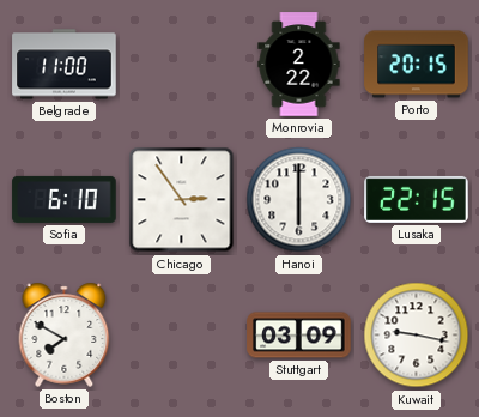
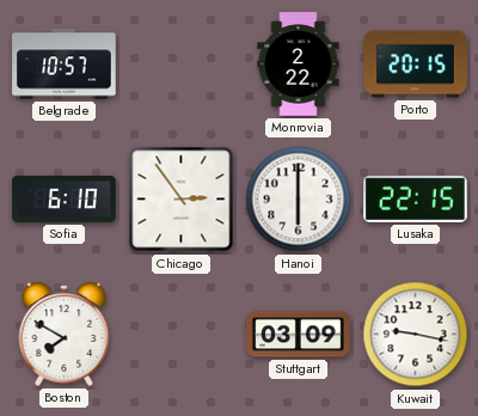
Belgrade: 11:00 -> 10:57
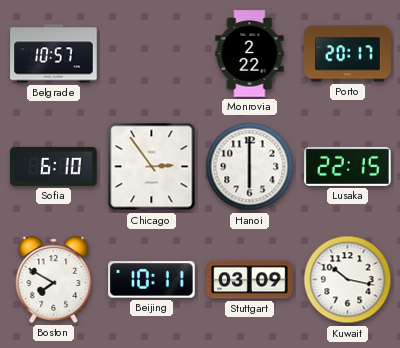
Porto: 20:15 -> 20:17
Beijing: none -> 10:11
Kuwait: 9:17 -> 10:17
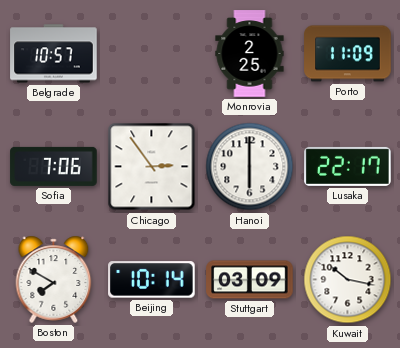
Monrovia: 2:22 -> 2:25
Porto: 20:17 -> 11:09
Sofia: 6:10 -> 7:06
Lusaka: 22:15 -> 22:17
Beijing: 10:11 -> 10:14
